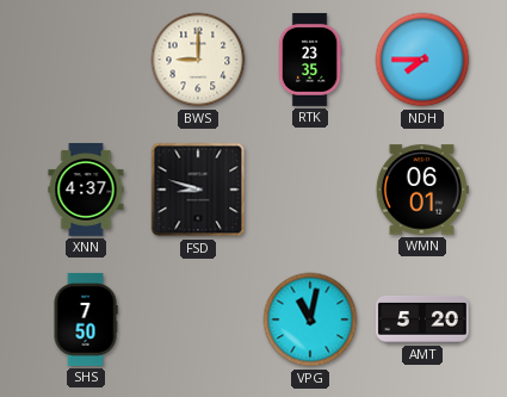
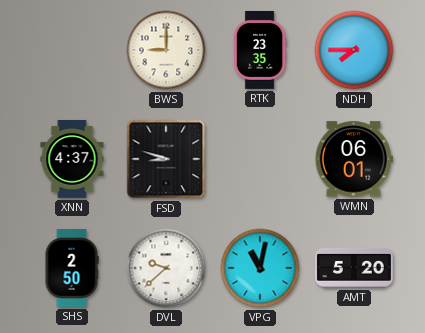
SHS: 7:50 -> 2:50
DVL: none -> 9:38
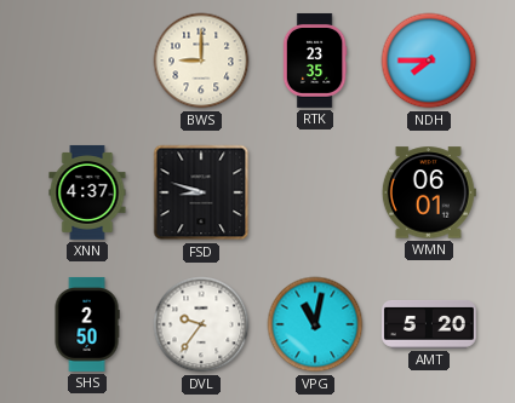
DVL: 9:38 -> 9:36
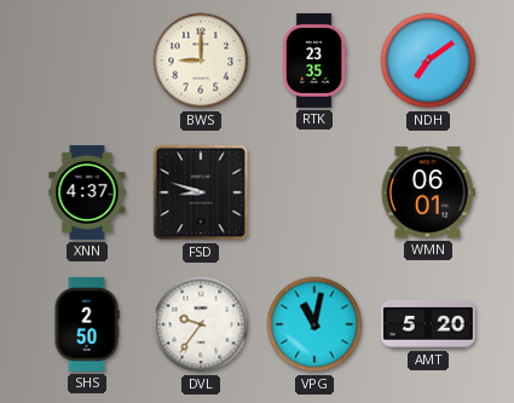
NDH: 7:45 -> 7:09
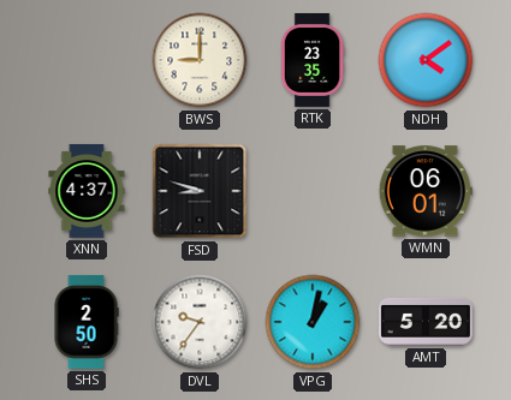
NDH: 7:09 -> 4:09
VPG: 11:02 -> 1:02
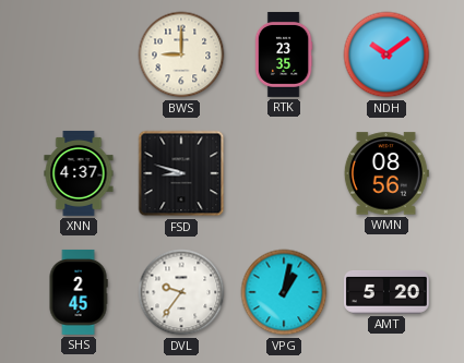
NDH: 4:09 -> 10:09
WMN: 06:01 -> 08:56
SHS: 2:50 -> 2:45
